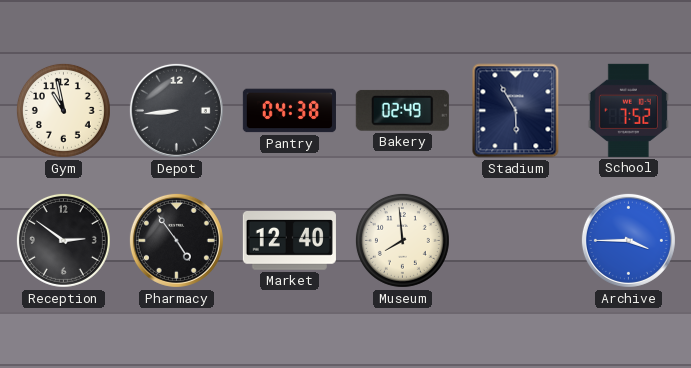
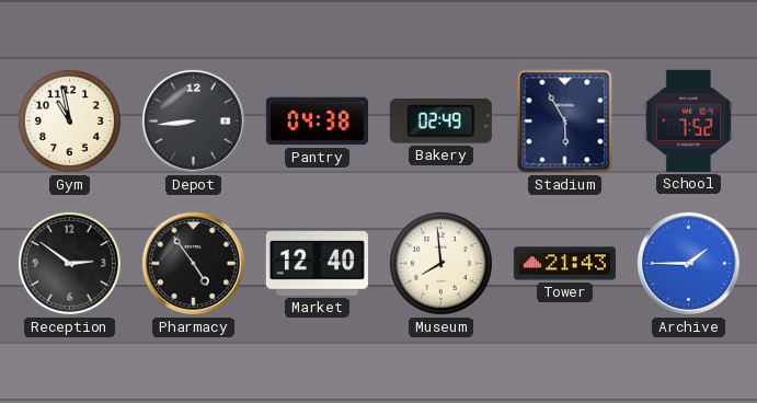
Tower: none -> 21:43
Archive: 3:45 -> 1:45
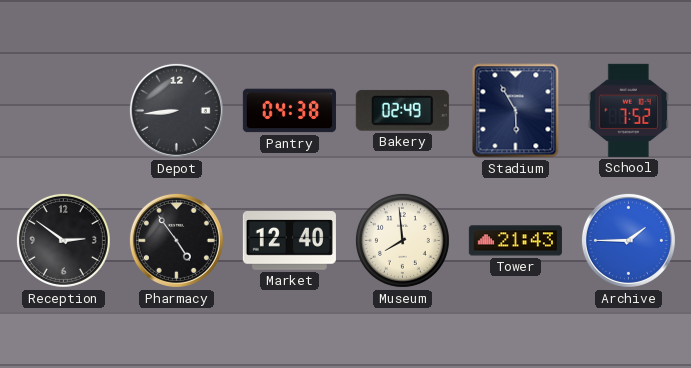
Gym: 10:58 -> none
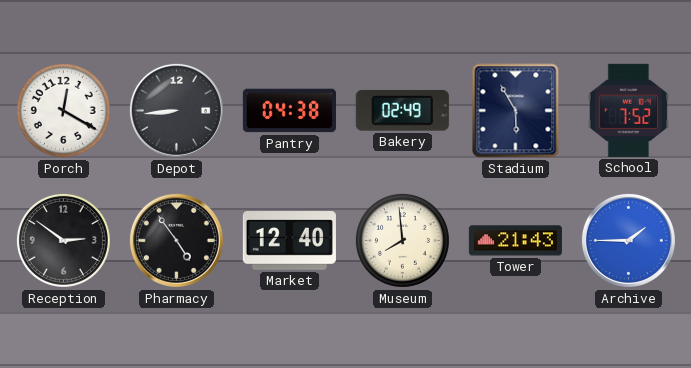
Porch: none -> 12:20
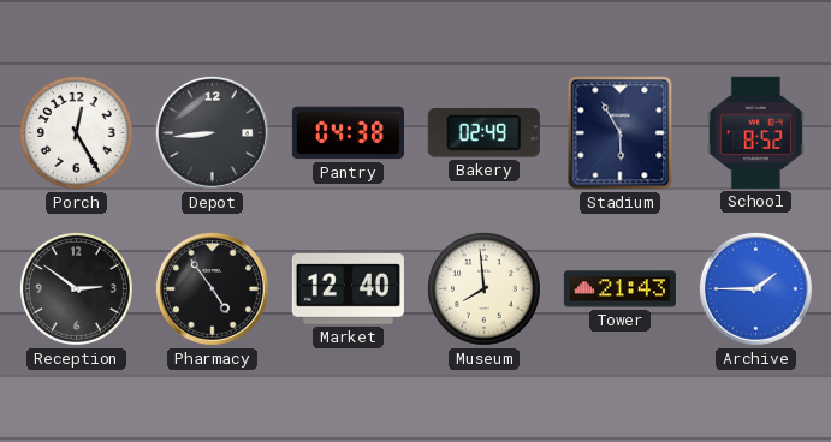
Porch: 12:20 -> 12:25
School: 7:52 -> 8:52
